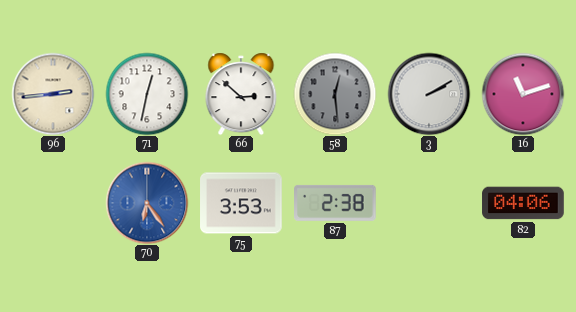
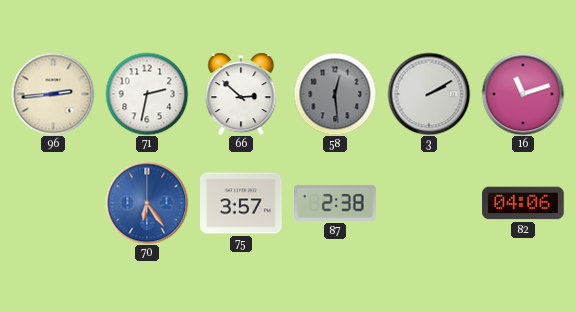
71: 12:32 -> 2:32
75: 3:53 -> 3:57
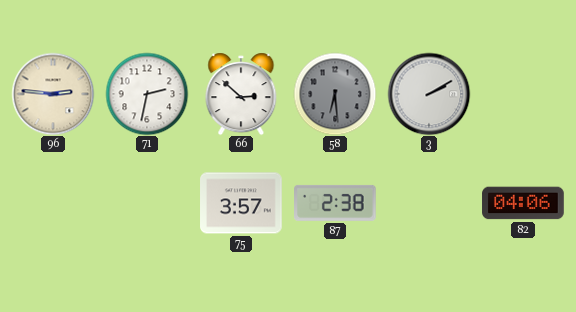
96: 2:44 -> 2:46
58: 12:29 -> 6:29
16: 11:12 -> none
70: 6:24 -> none
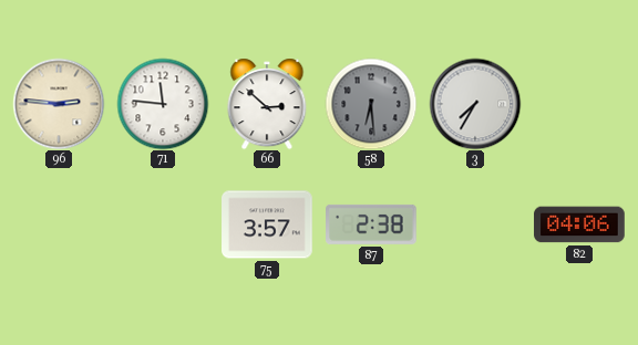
71: 2:32 -> 11:46
3: 2:10 -> 7:35
